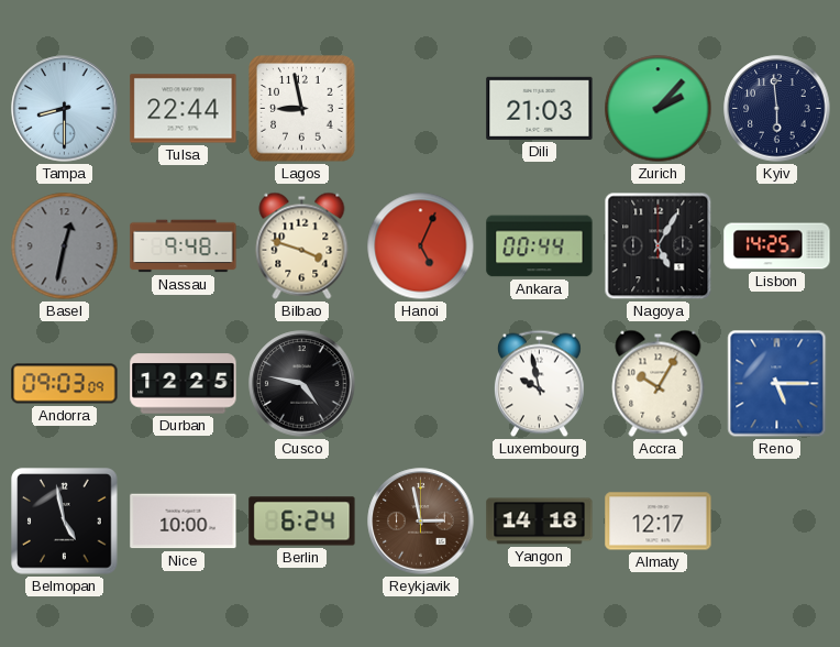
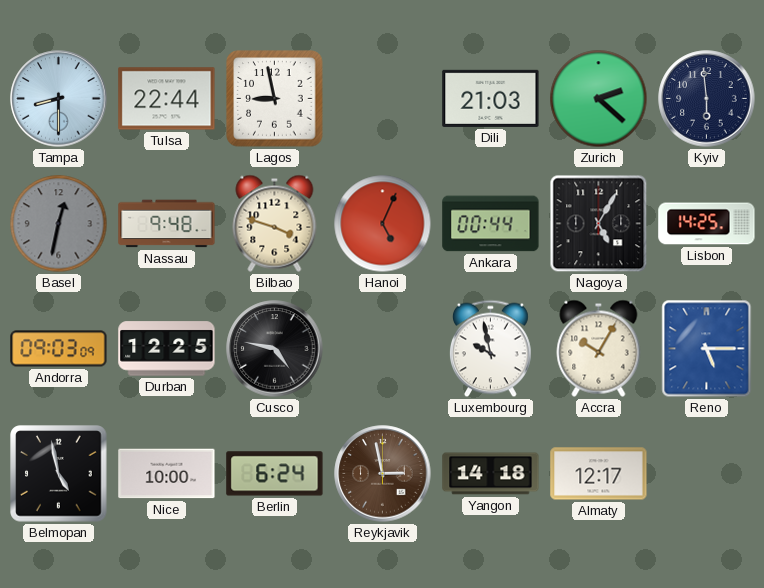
Zurich: 2:07 -> 2:22
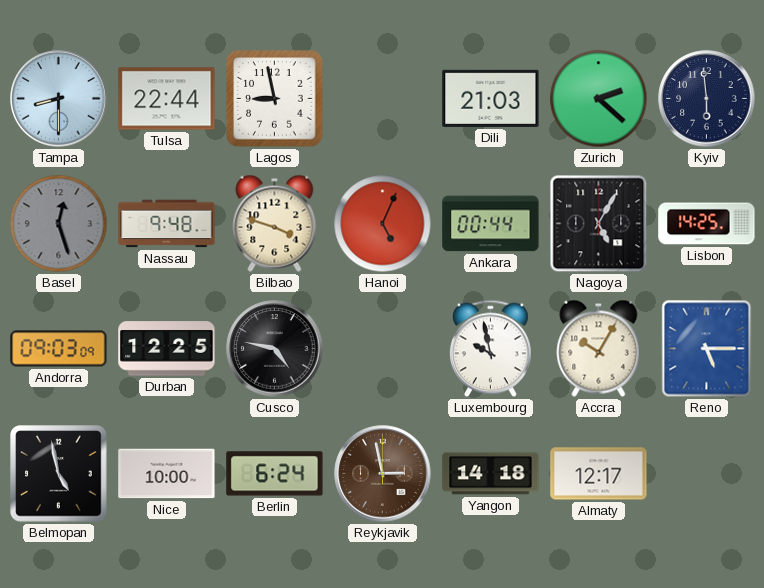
Basel: 12:32 -> 12:27
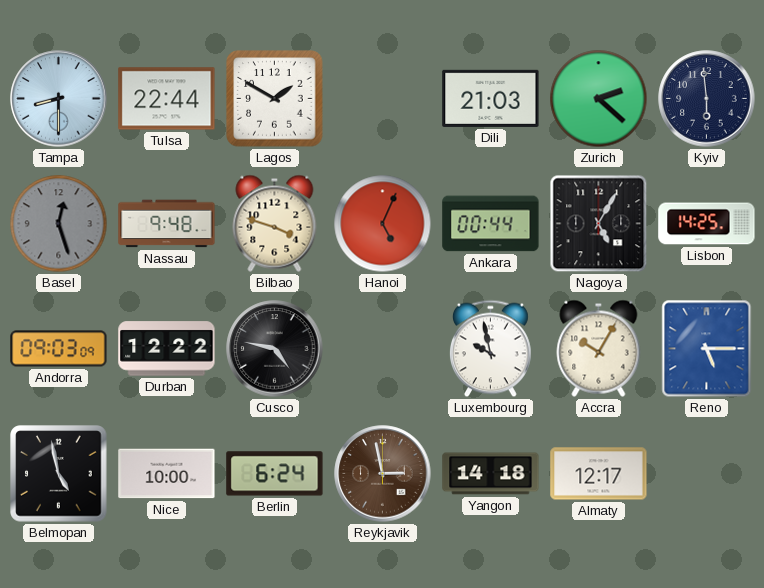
Lagos: 8:58 -> 1:50
Durban: 12:25 -> 12:22
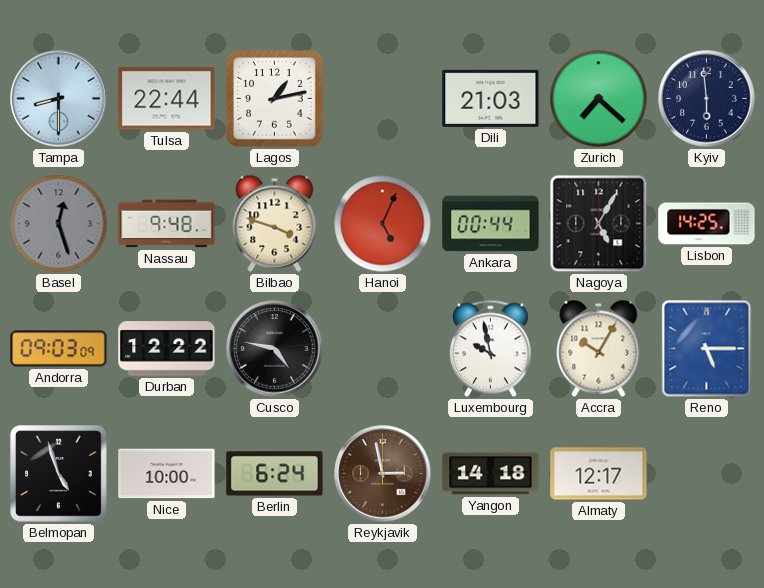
Lagos: 1:50 -> 1:13
Zurich: 2:22 -> 7:22
Belmopan: 4:58 -> 4:57
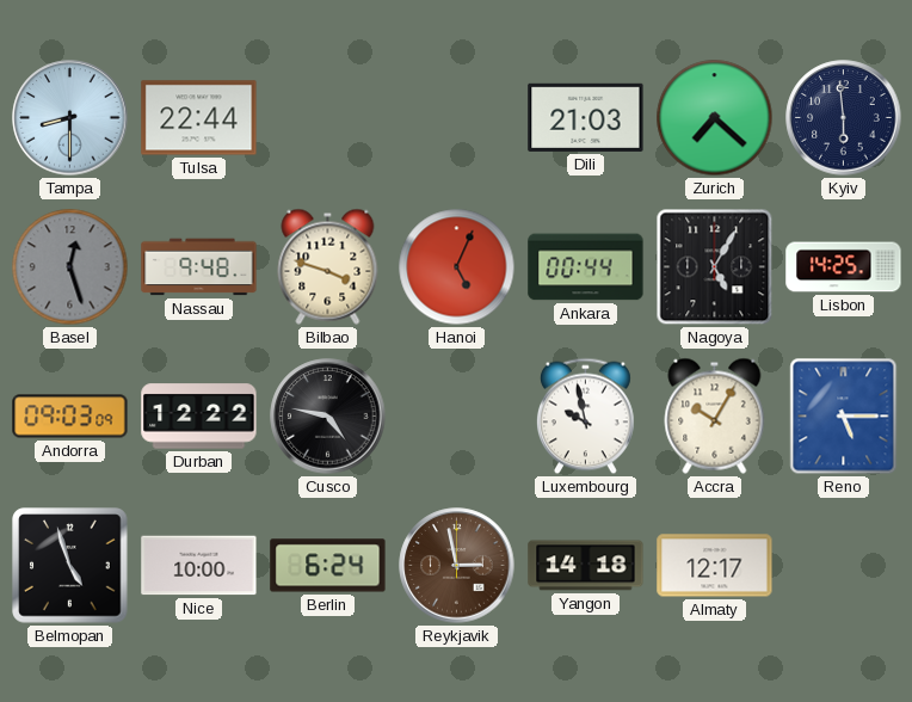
Lagos: 1:13 -> none
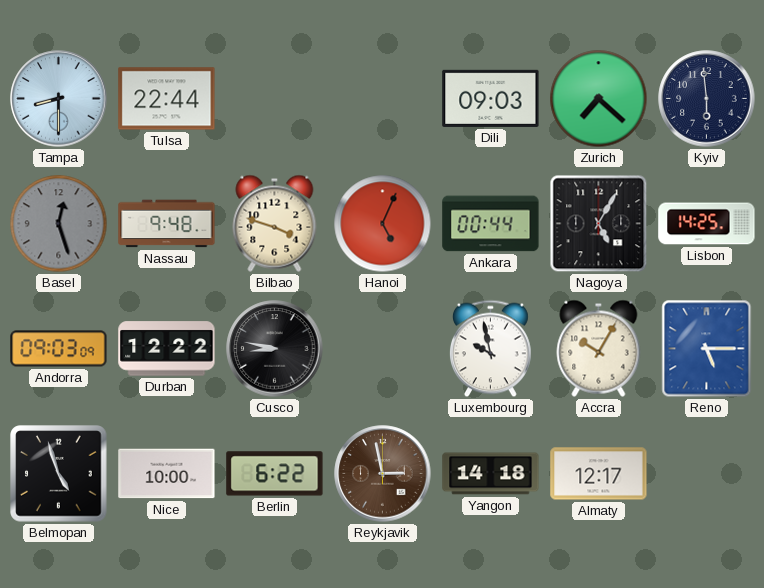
Dili: 21:03 -> 09:03
Cusco: 4:47 -> 8:47
Berlin: 6:24 -> 6:22
